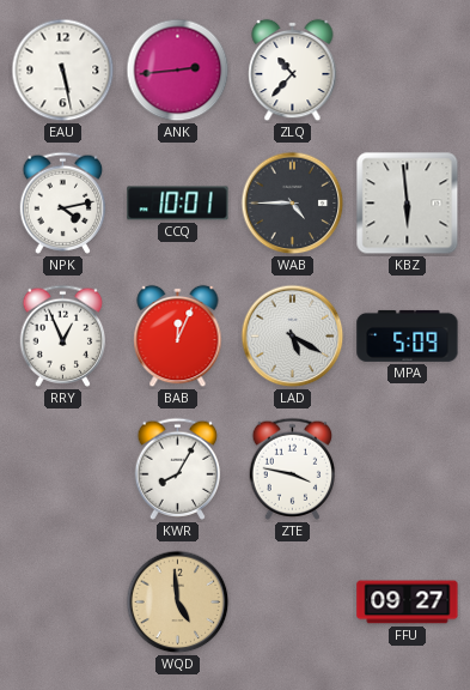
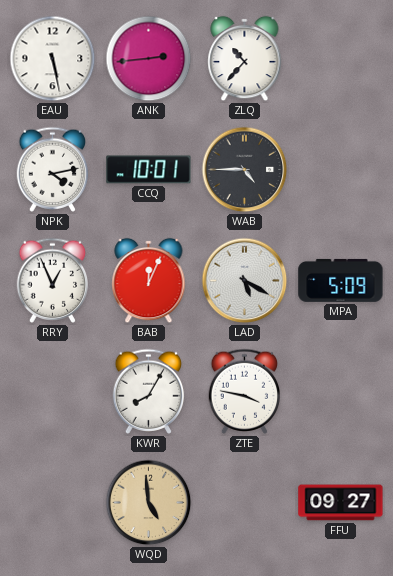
KBZ: 5:59 -> none
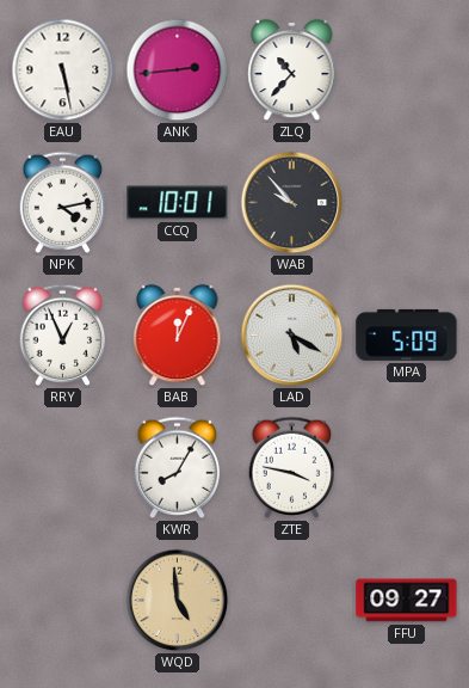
WAB: 4:45 -> 9:53
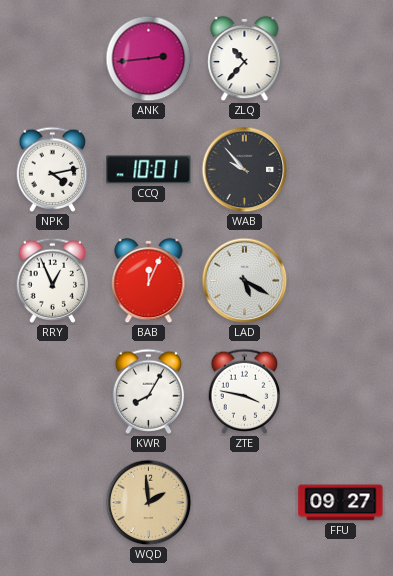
EAU: 5:28 -> none
MPA: 5:09 -> none
WQD: 4:59 -> 1:59
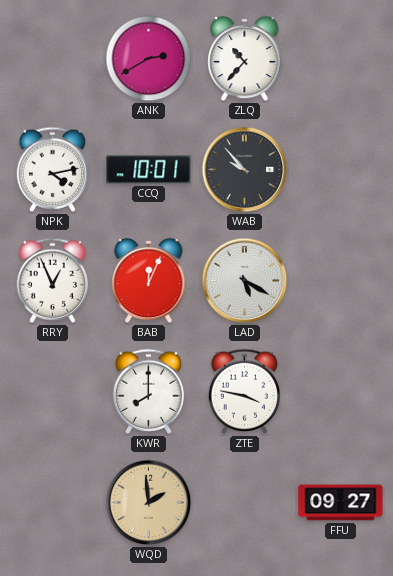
ANK: 2:44 -> 2:40
KWR: 8:05 -> 8:00
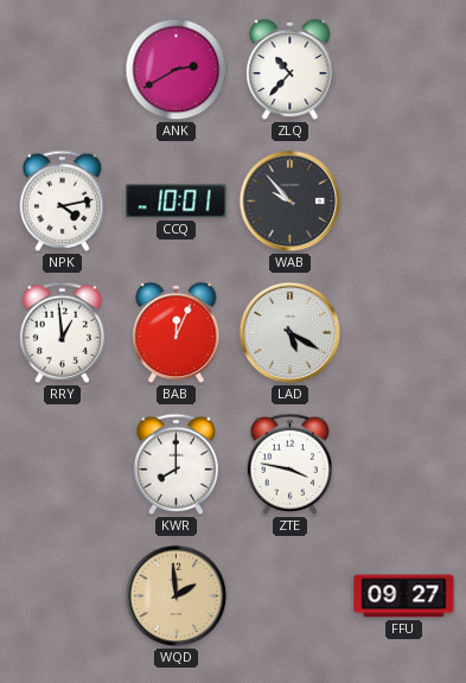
RRY: 12:56 -> 12:59
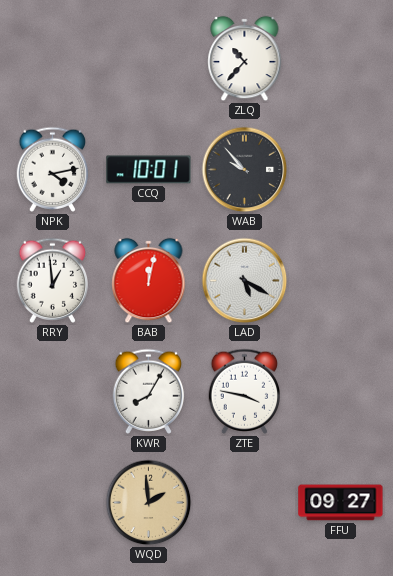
ANK: 2:40 -> none
BAB: 12:04 -> 12:02
KWR: 8:00 -> 8:05
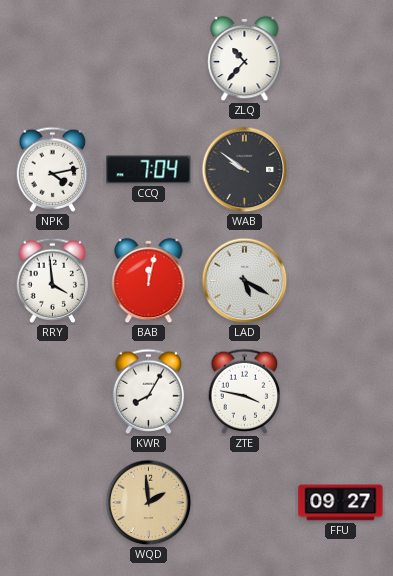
CCQ: 10:01 -> 7:04
WAB: 9:53 -> 9:51
RRY: 12:59 -> 3:59
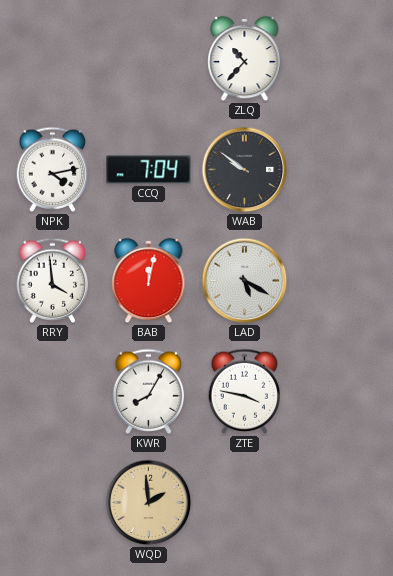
FFU: 09:27 -> none
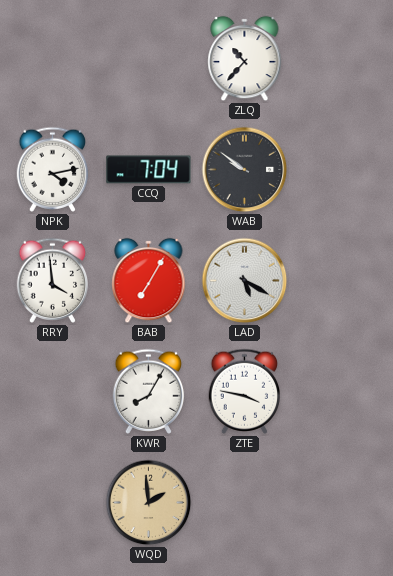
BAB: 12:02 -> 7:05
